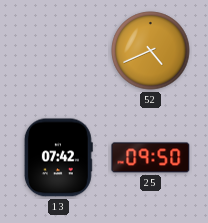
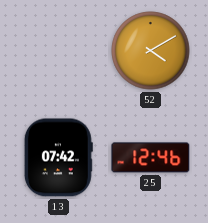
52: 4:41 -> 4:10
25: 09:50 -> 12:46
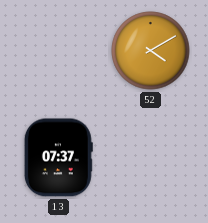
13: 07:42 -> 07:37
25: 12:46 -> none
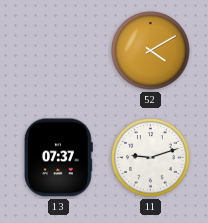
11: none -> 9:12
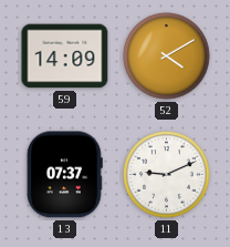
59: none -> 14:09
11: 9:12 -> 9:11
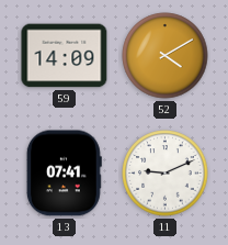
13: 07:37 -> 07:41
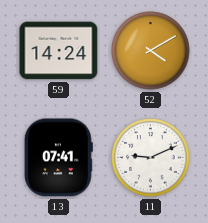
59: 14:09 -> 14:24
